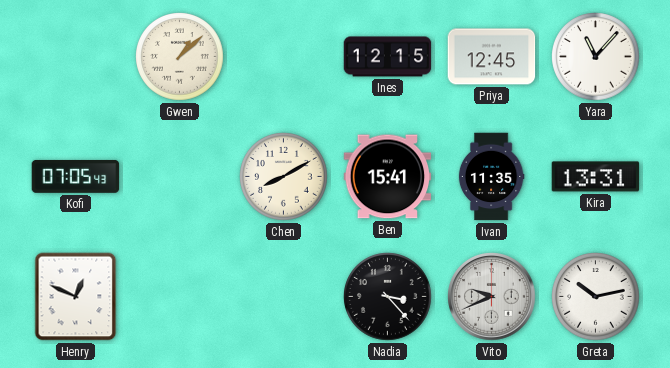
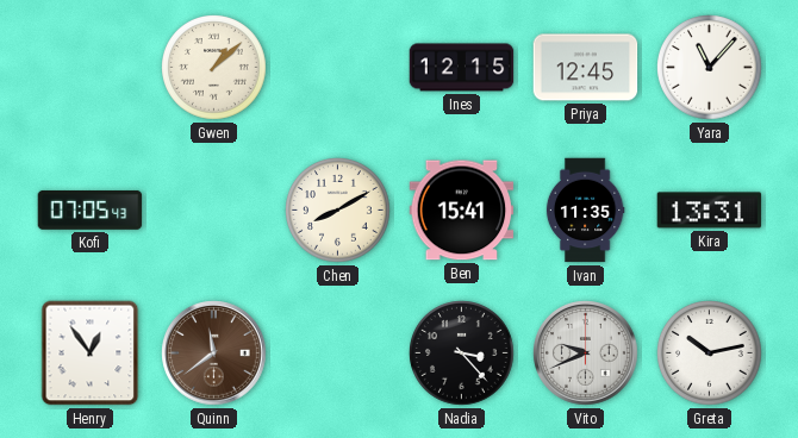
Henry: 12:49 -> 12:54
Quinn: none -> 11:39
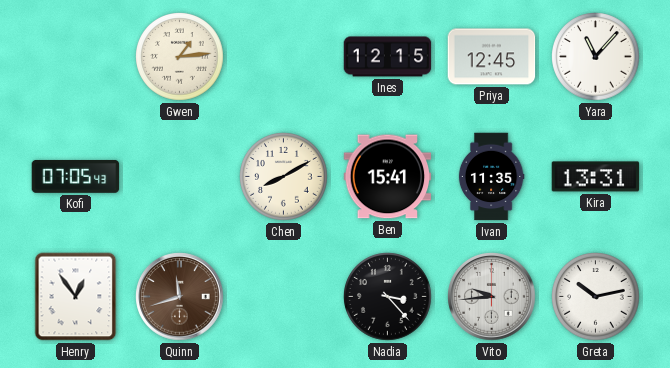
Gwen: 1:08 -> 1:14
Quinn: 11:39 -> 11:42
Vito: 9:41 -> 9:44
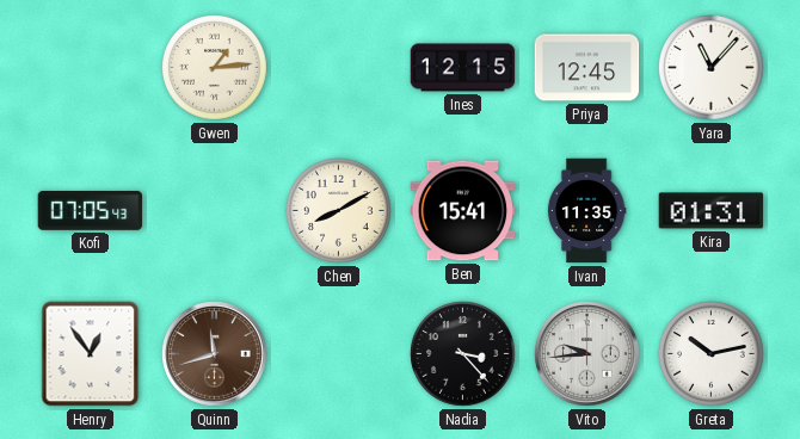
Kira: 13:31 -> 01:31
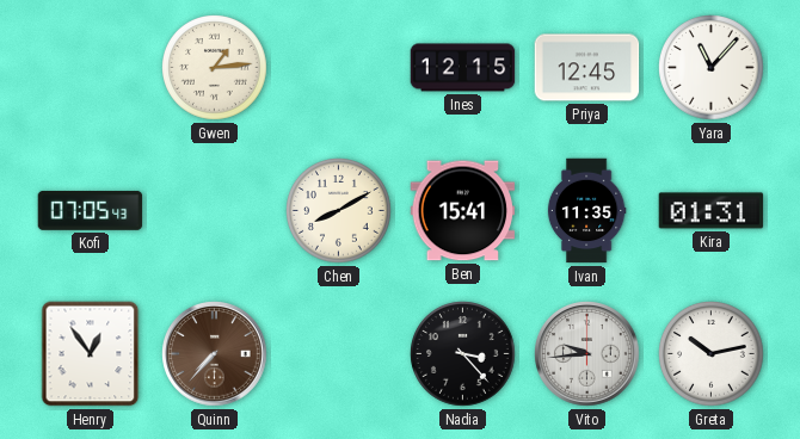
Quinn: 11:42 -> 7:37
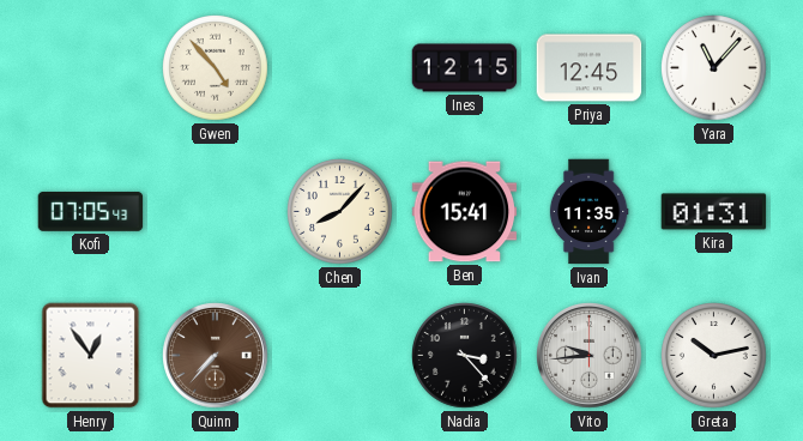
Gwen: 1:14 -> 4:53
Chen: 8:10 -> 8:07
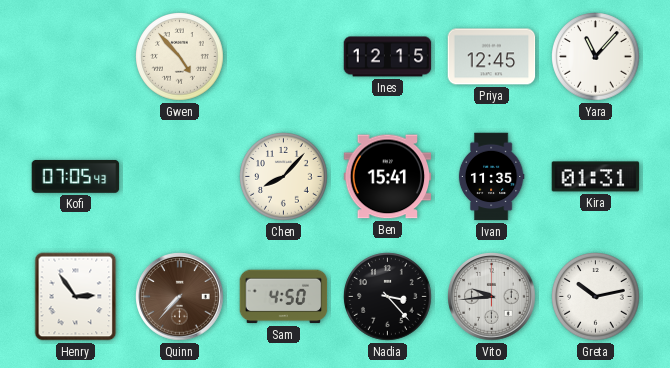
Henry: 12:54 -> 2:54
Sam: none -> 4:50
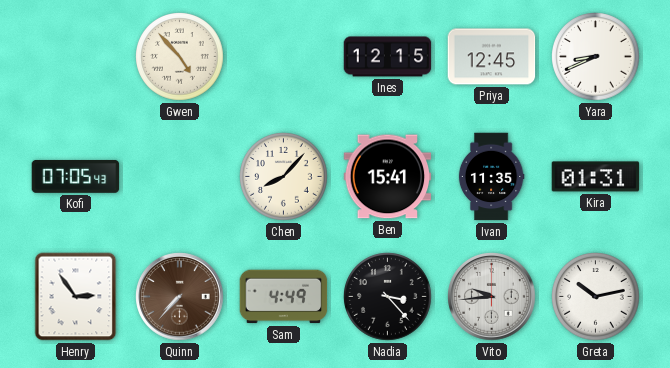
Yara: 11:07 -> 8:41
Sam: 4:50 -> 4:49
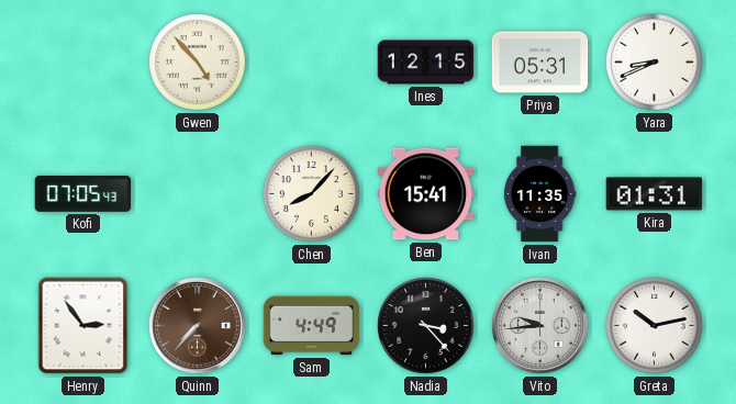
Priya: 12:45 -> 05:31
